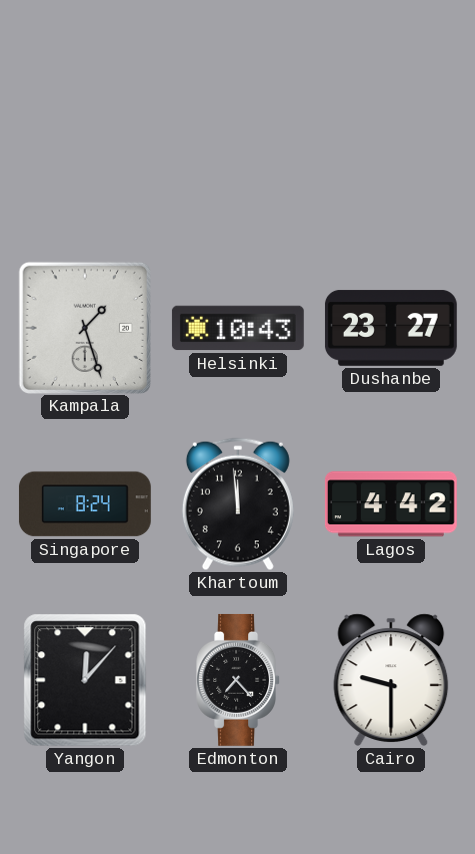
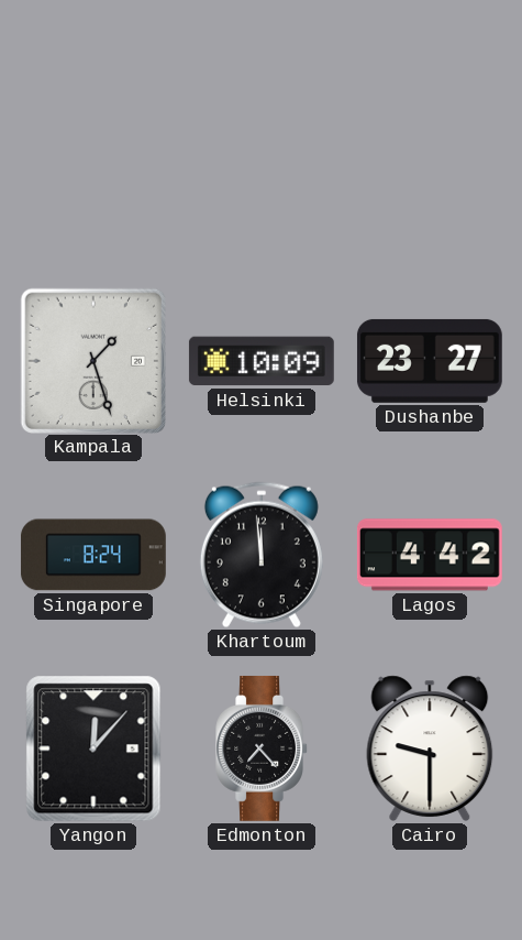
Helsinki: 10:43 -> 10:09
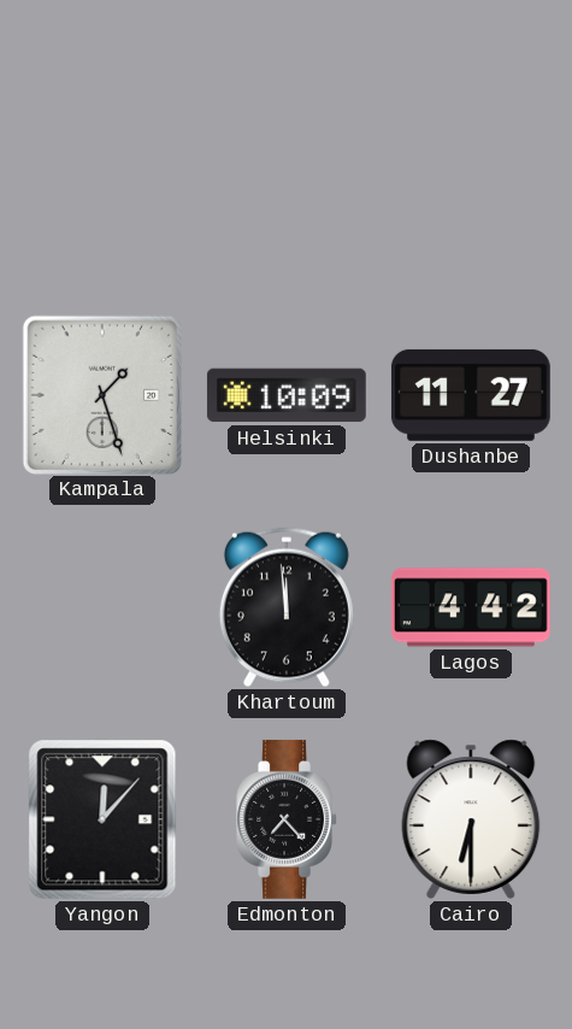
Dushanbe: 23:27 -> 11:27
Singapore: 8:24 -> none
Cairo: 9:30 -> 6:30
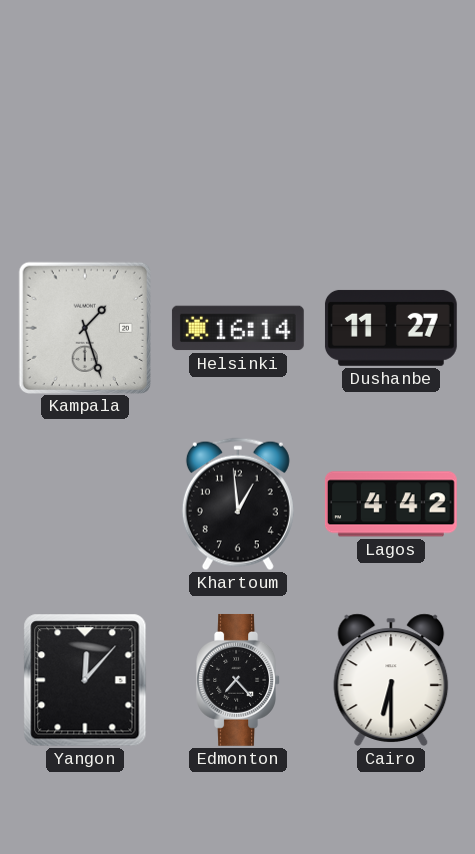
Helsinki: 10:09 -> 16:14
Khartoum: 11:59 -> 12:59
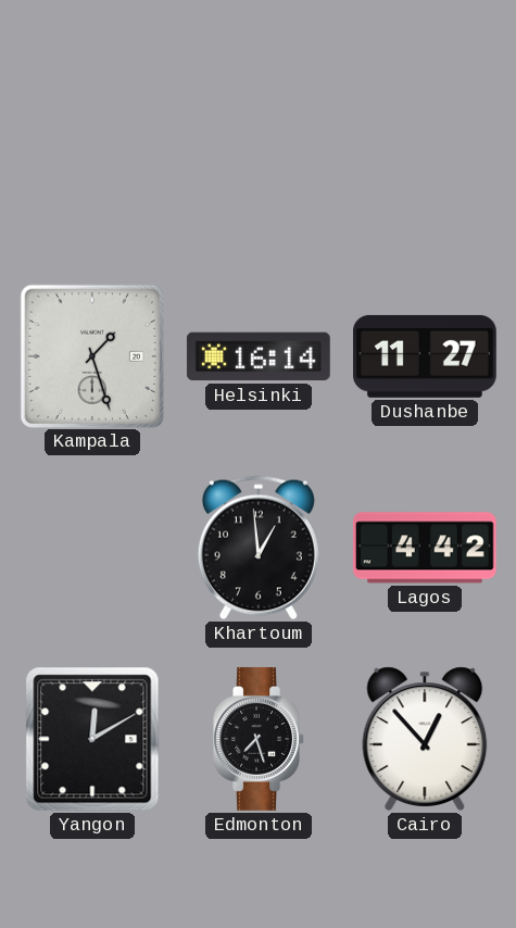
Yangon: 12:07 -> 12:10
Edmonton: 7:23 -> 7:27
Cairo: 6:30 -> 12:53
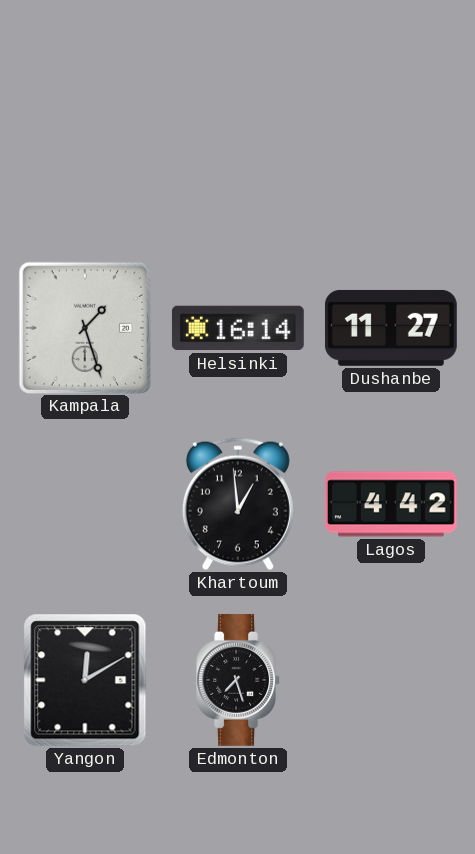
Cairo: 12:53 -> none
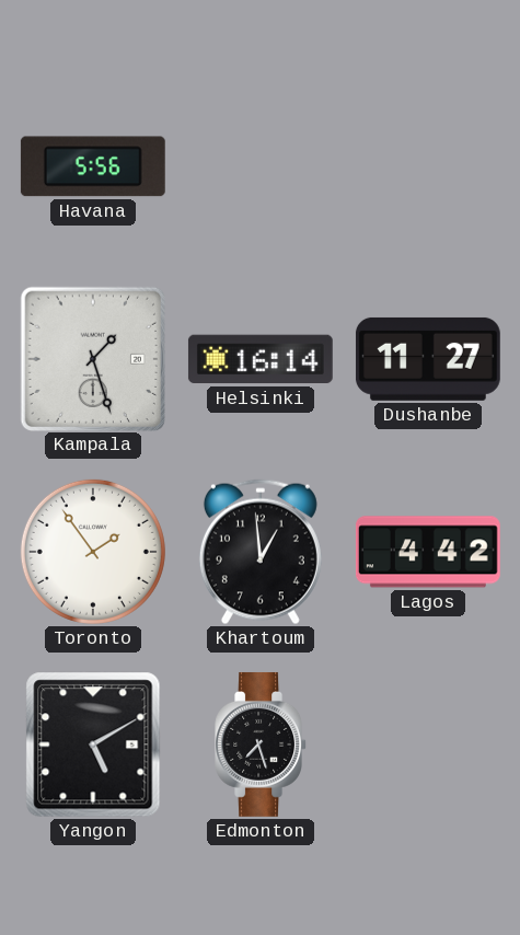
Havana: none -> 5:56
Toronto: none -> 1:54
Yangon: 12:10 -> 5:10
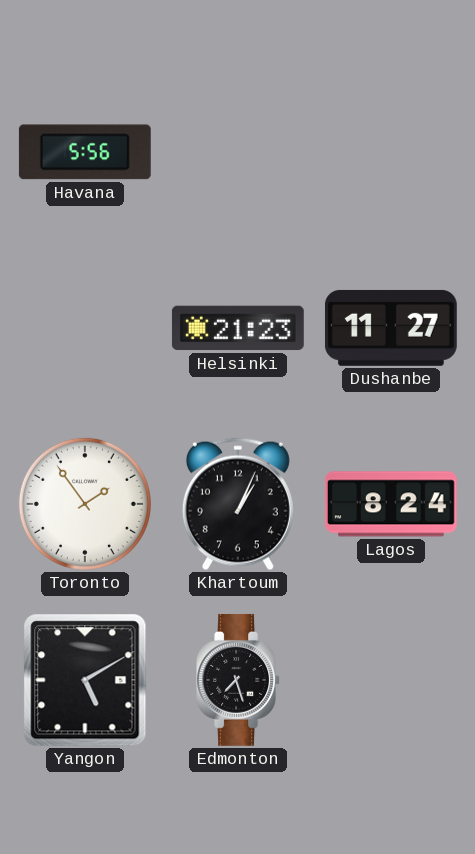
Kampala: 1:27 -> none
Helsinki: 16:14 -> 21:23
Khartoum: 12:59 -> 1:04
Lagos: 4:42 -> 8:24
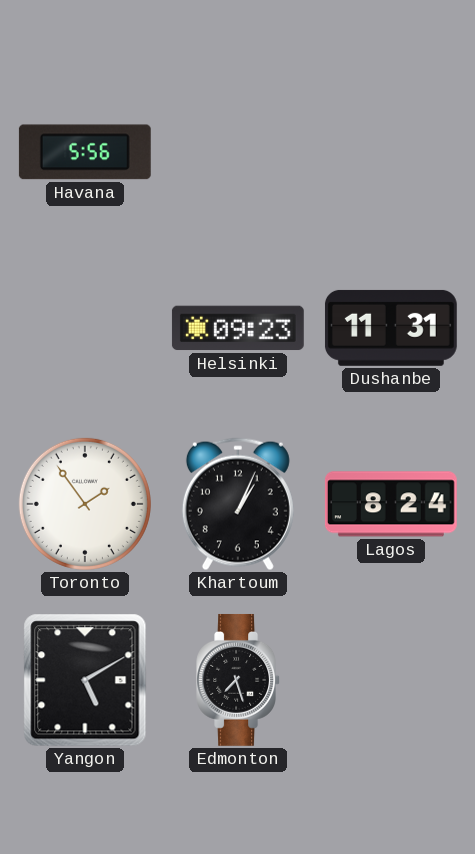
Helsinki: 21:23 -> 09:23
Dushanbe: 11:27 -> 11:31
